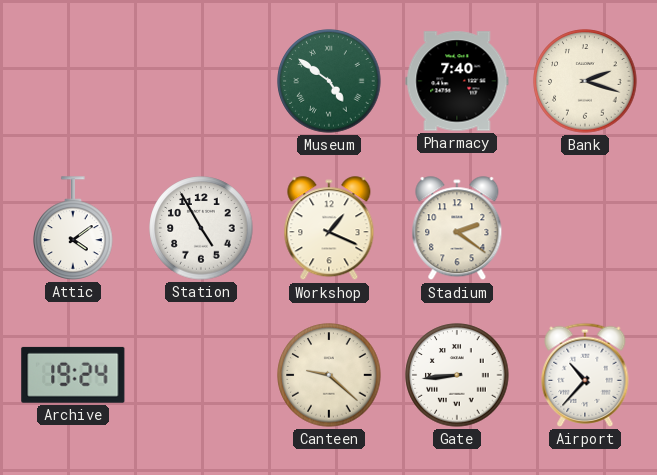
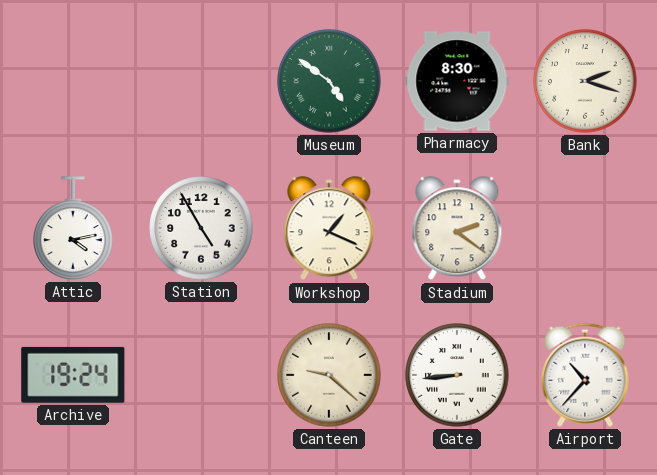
Pharmacy: 7:40 -> 8:30
Attic: 4:09 -> 4:13
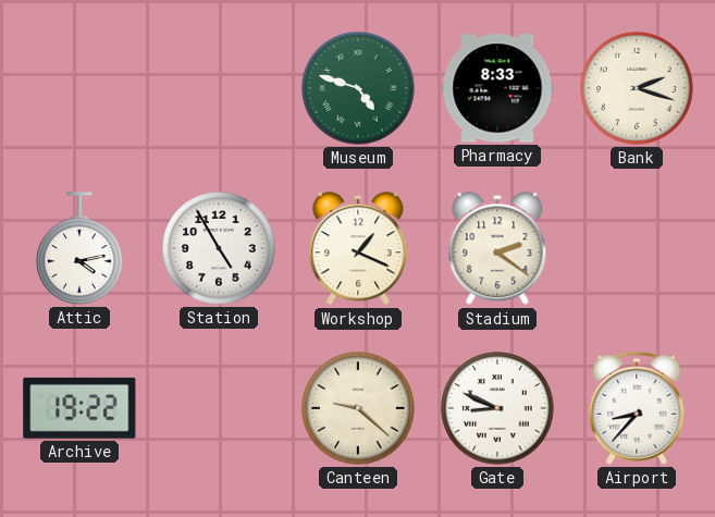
Museum: 4:51 -> 4:48
Pharmacy: 8:30 -> 8:33
Archive: 19:24 -> 19:22
Gate: 8:44 -> 8:49
Airport: 10:37 -> 8:37
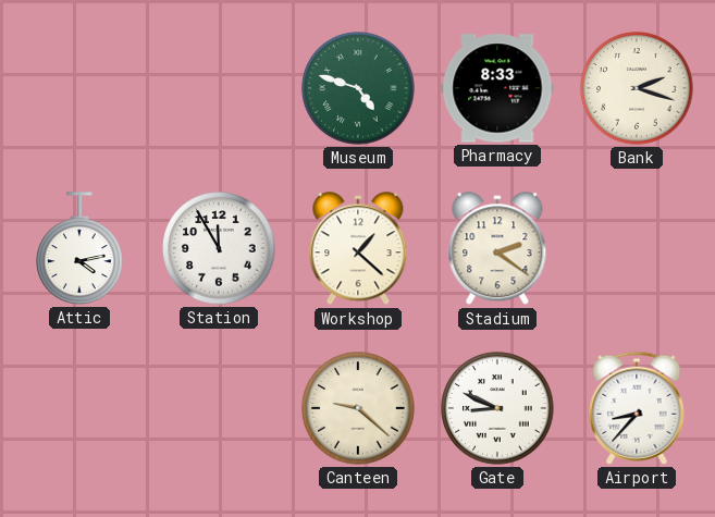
Station: 4:55 -> 11:55
Workshop: 1:19 -> 1:22
Archive: 19:22 -> none
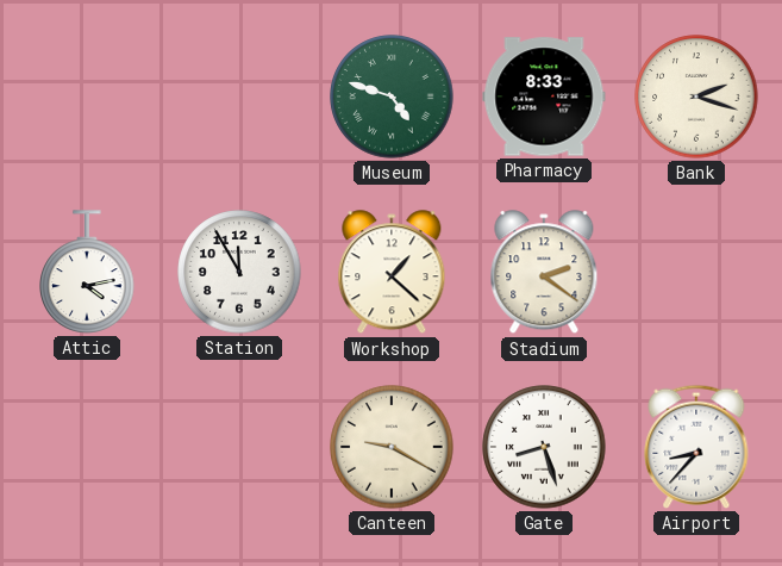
Canteen: 9:22 -> 9:20
Gate: 8:49 -> 8:27
